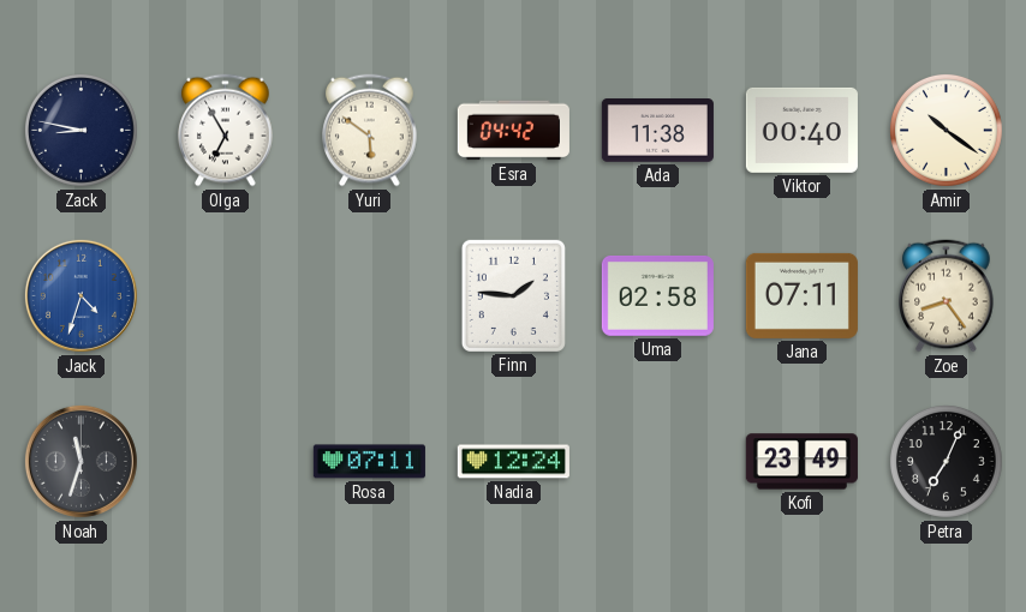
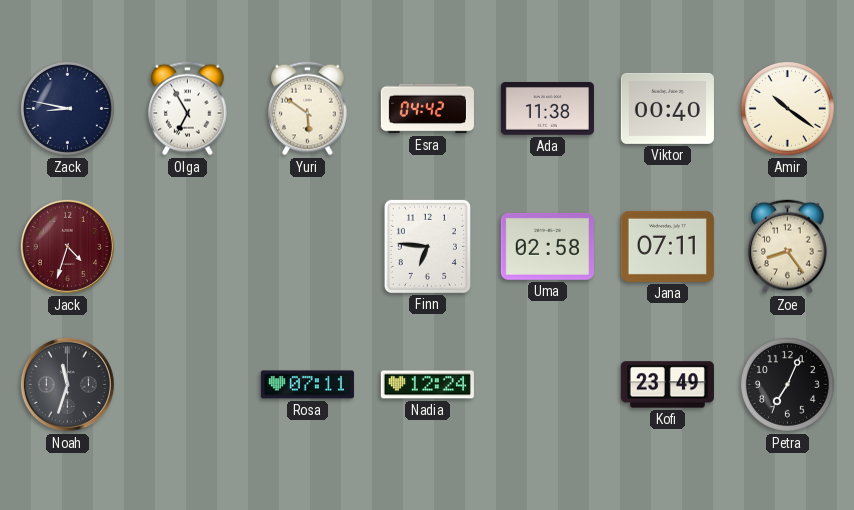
Jack dial: blue -> burgundy
Finn: 1:46 -> 6:46
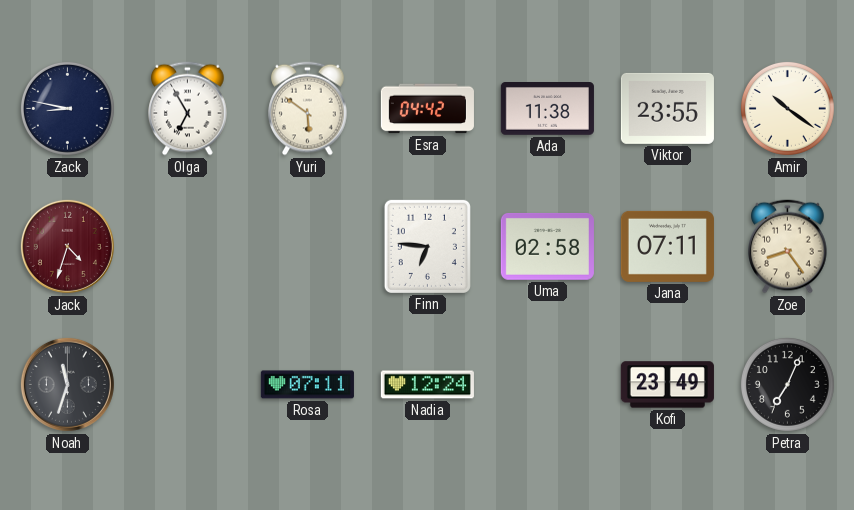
Viktor: 00:40 -> 23:55
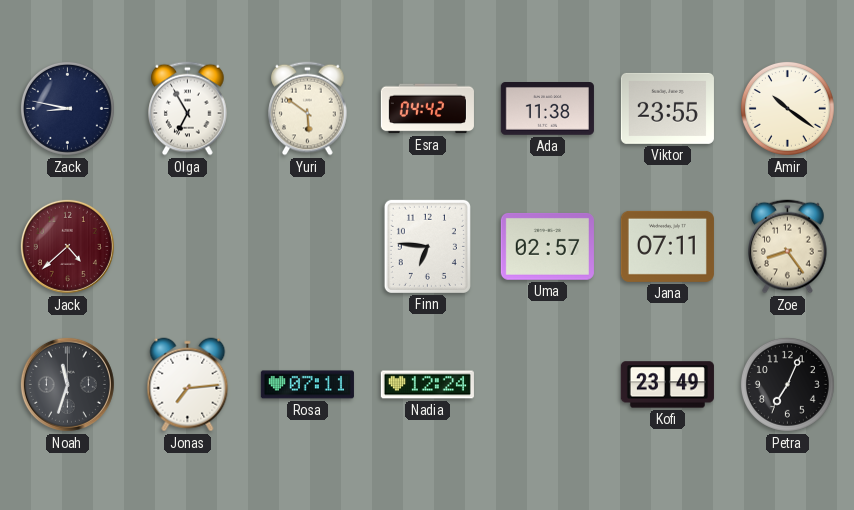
Jack: 4:33 -> 4:38
Uma: 02:58 -> 02:57
Jonas: none -> 7:14
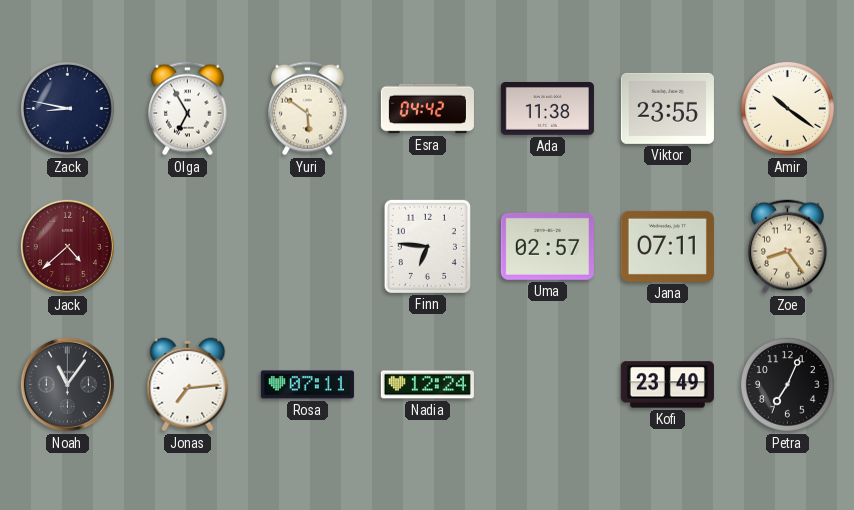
Noah: 11:33 -> 11:06
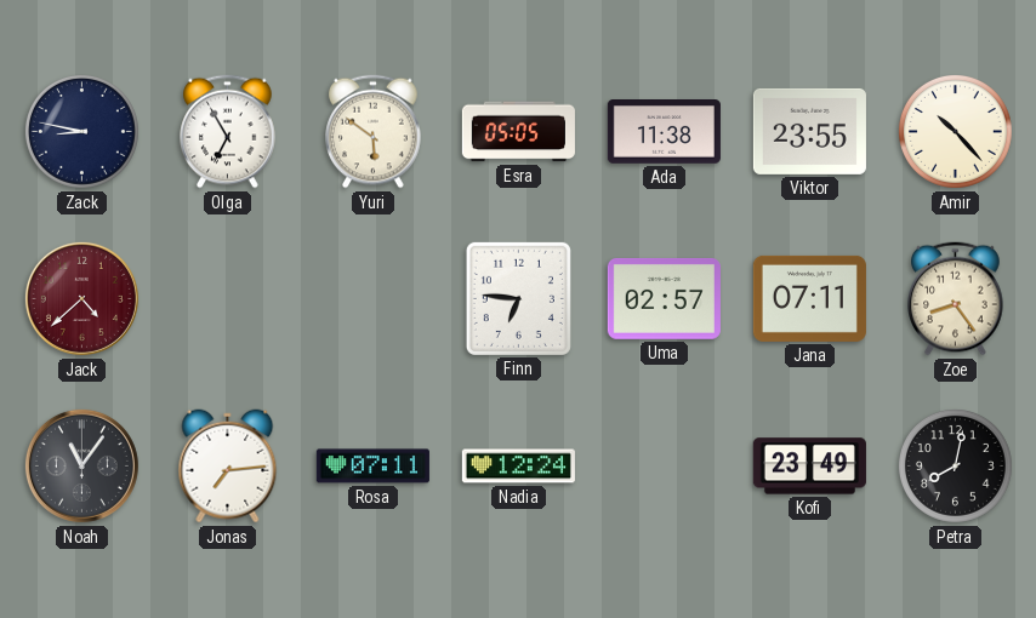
Esra: 04:42 -> 05:05
Amir: 10:21 -> 10:23
Petra: 7:04 -> 8:02
